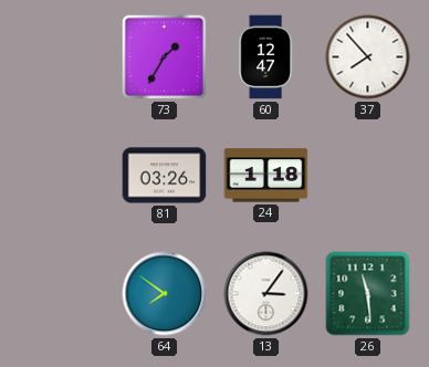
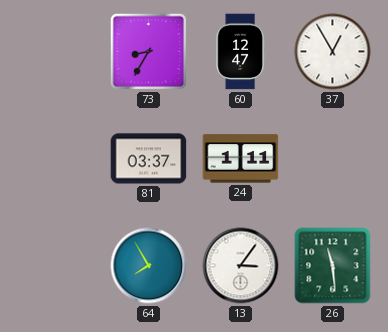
73: 1:35 -> 8:35
37: 7:53 -> 12:55
81: 03:26 -> 03:37
24: 1:18 -> 1:11
64: 7:51 -> 7:55
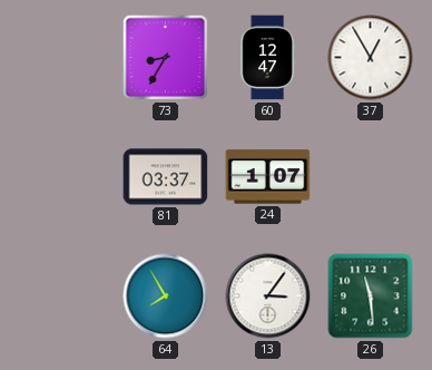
24: 1:11 -> 1:07
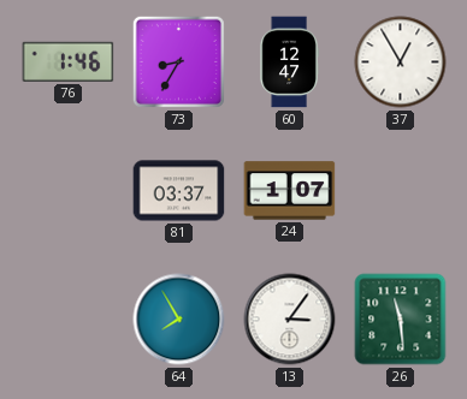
76: none -> 1:46
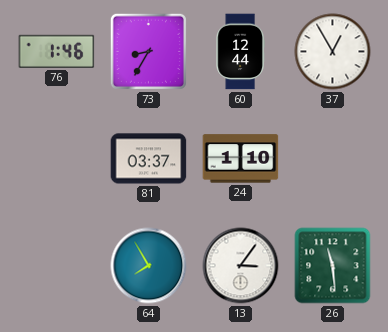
60: 12:47 -> 12:44
24: 1:07 -> 1:10
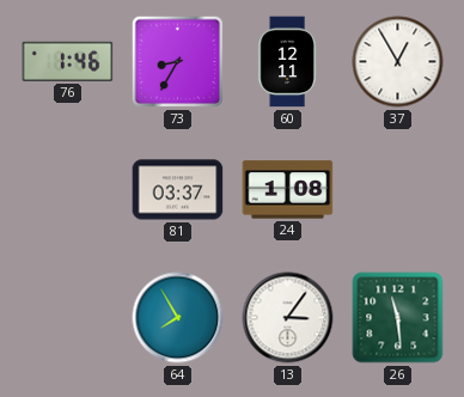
60: 12:44 -> 12:11
24: 1:10 -> 1:08
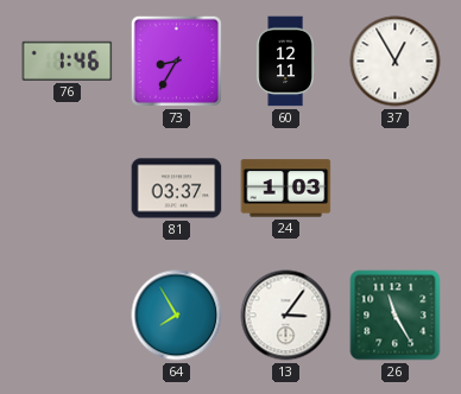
24: 1:08 -> 1:03
26: 11:29 -> 11:25
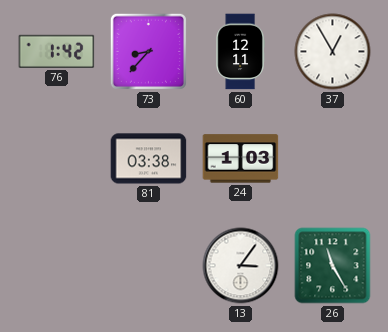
76: 1:46 -> 1:42
73: 8:35 -> 8:37
81: 03:37 -> 03:38
64: 7:55 -> none
